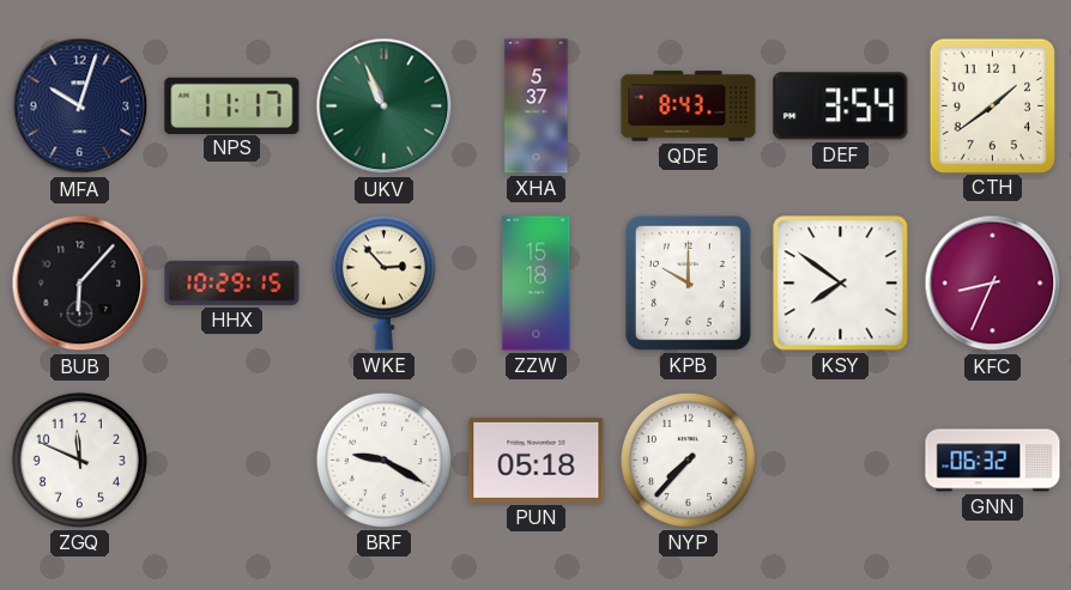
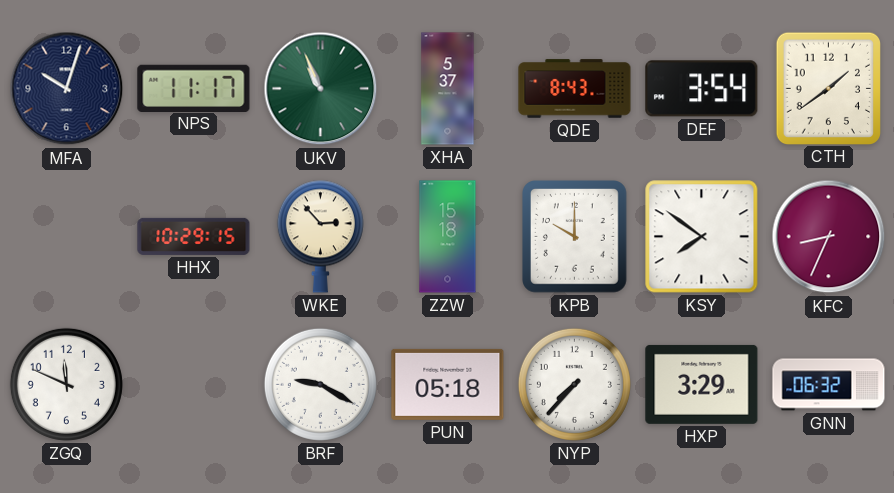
BUB: 6:07 -> none
HXP: none -> 3:29
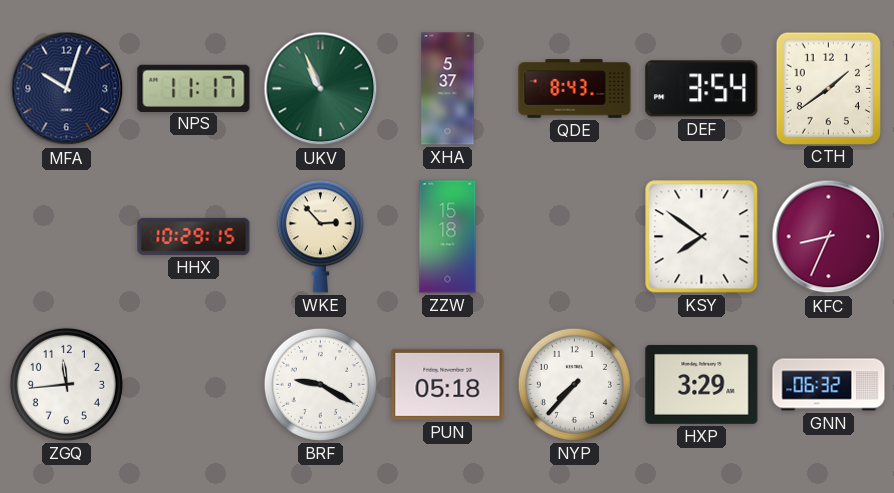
KPB: 10:00 -> none
ZGQ: 11:49 -> 11:44
